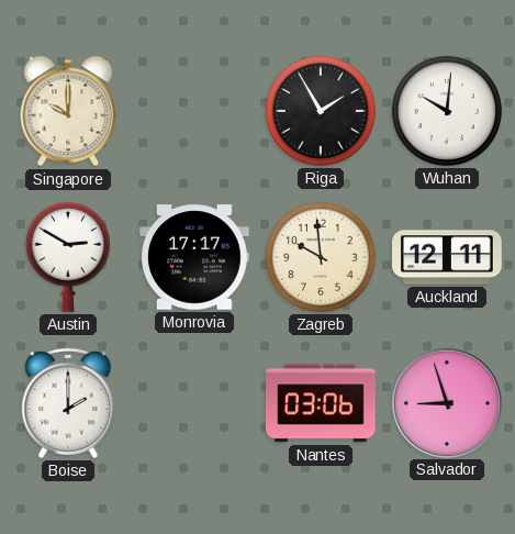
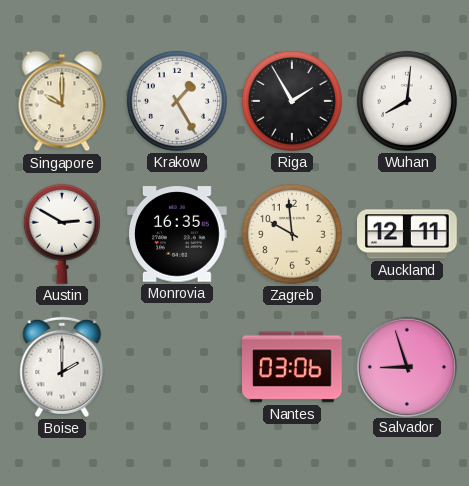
Krakow: none -> 1:25
Wuhan: 10:01 -> 8:01
Monrovia: 17:17 -> 16:35
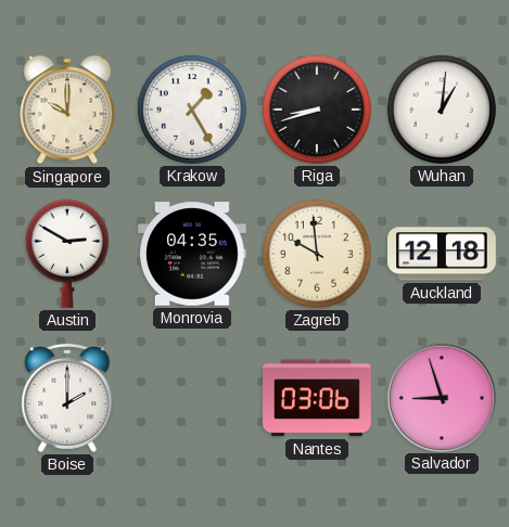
Riga: 1:55 -> 8:42
Wuhan: 8:01 -> 1:01
Monrovia: 16:35 -> 04:35
Auckland: 12:11 -> 12:18
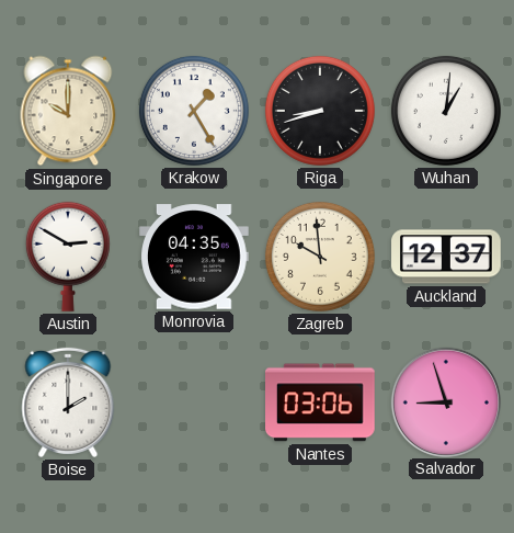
Auckland: 12:18 -> 12:37
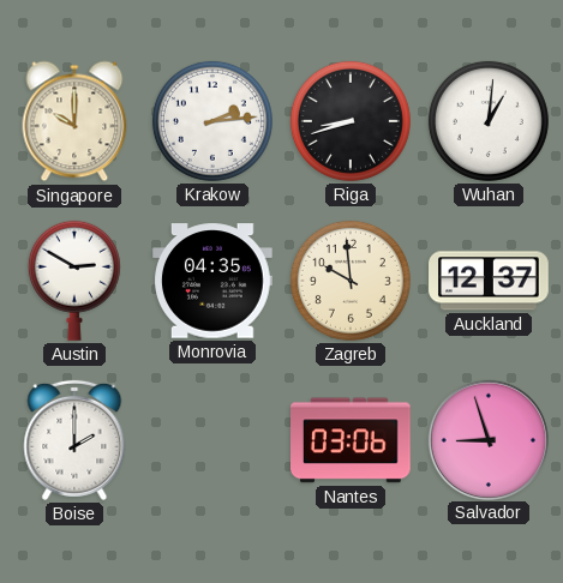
Krakow: 1:25 -> 2:14
